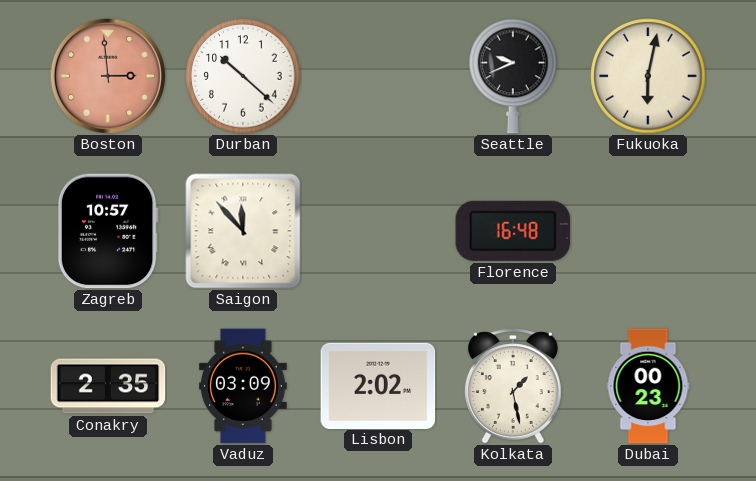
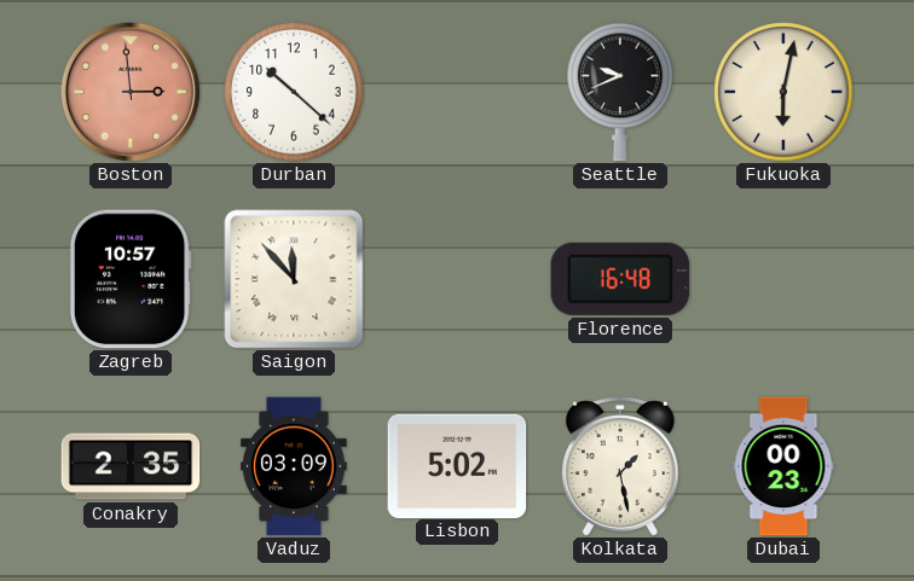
Lisbon: 2:02 -> 5:02
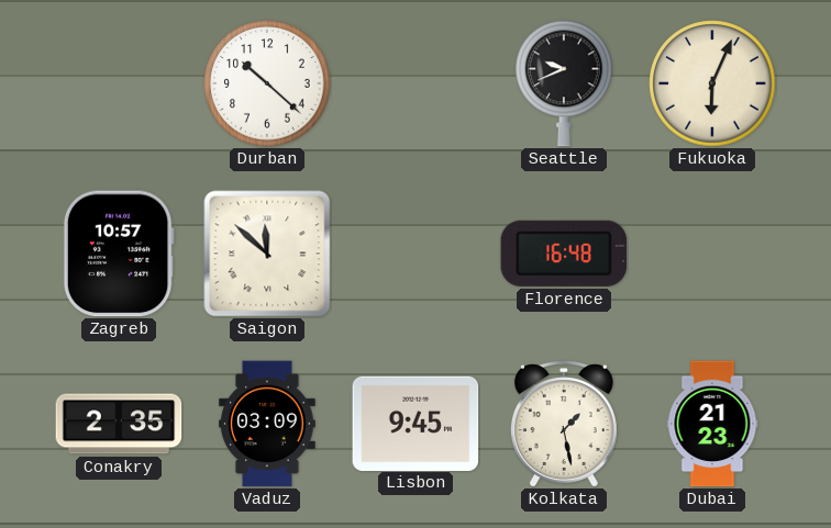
Boston: 2:59 -> none
Fukuoka: 6:02 -> 6:04
Saigon: 11:53 -> 11:52
Lisbon: 5:02 -> 9:45
Dubai: 00:23 -> 21:23
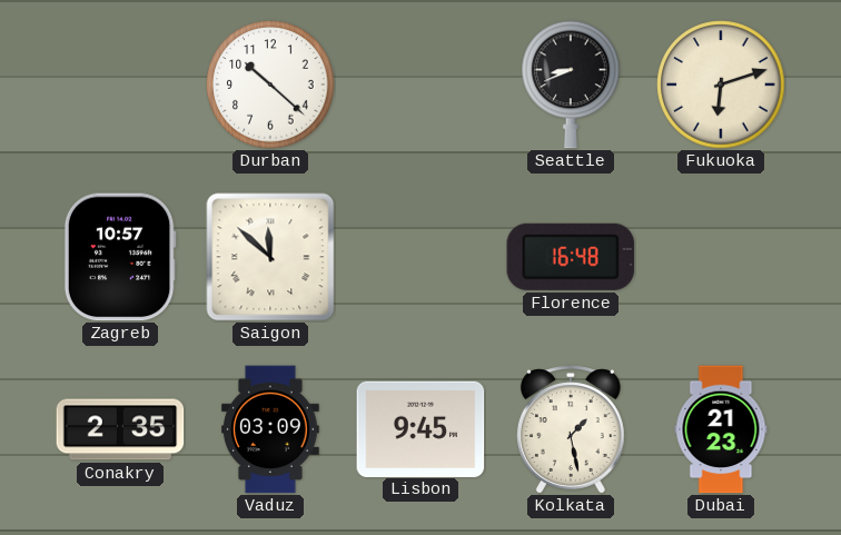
Seattle: 9:41 -> 8:41
Fukuoka: 6:04 -> 6:12
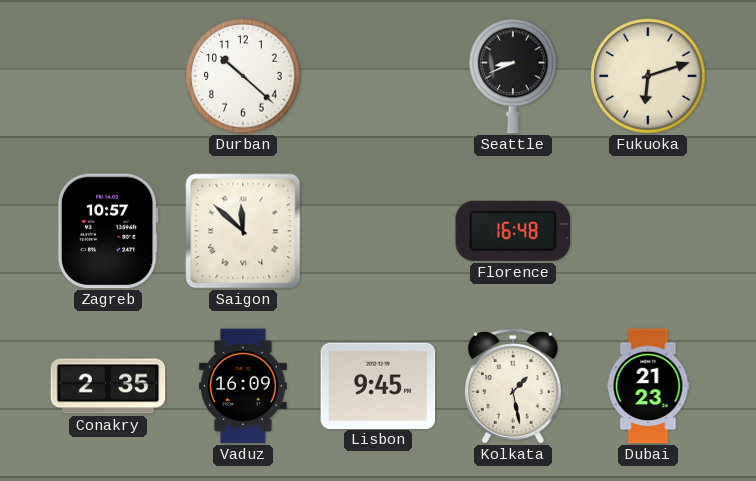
Vaduz: 03:09 -> 16:09
